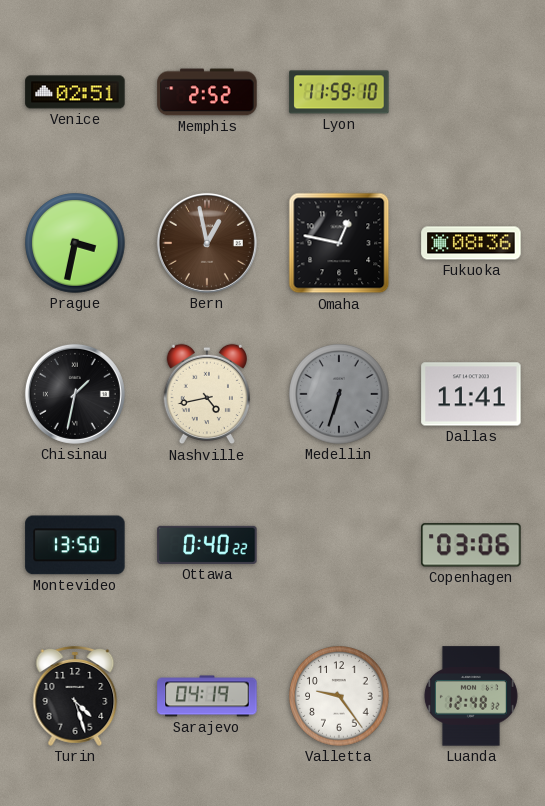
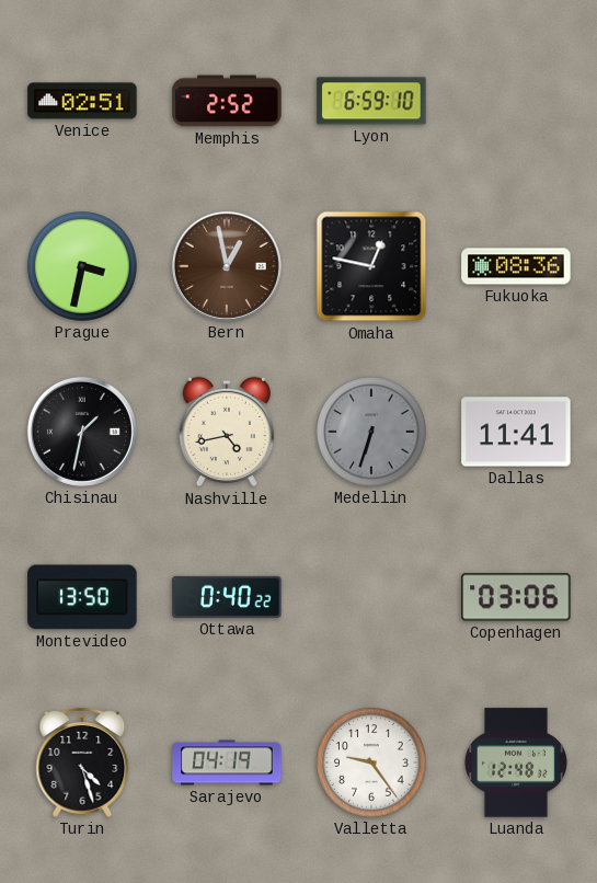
Lyon: 11:59 -> 6:59
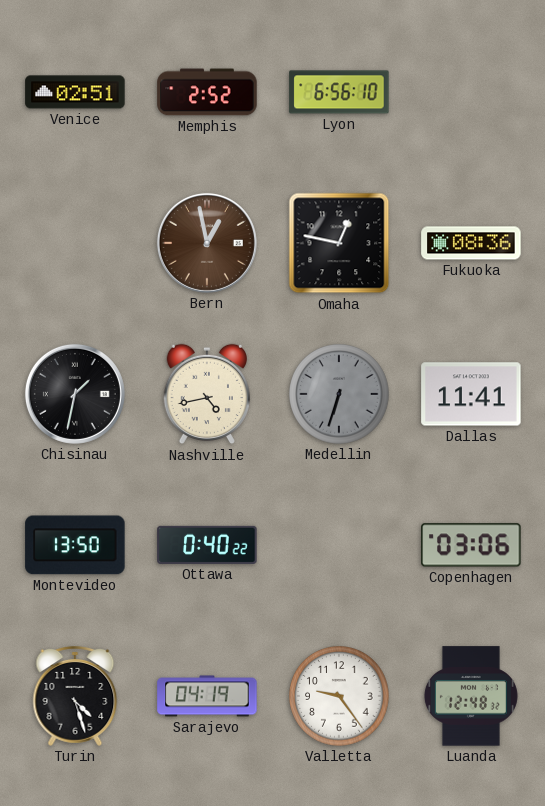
Lyon: 6:59 -> 6:56
Prague: 3:32 -> none
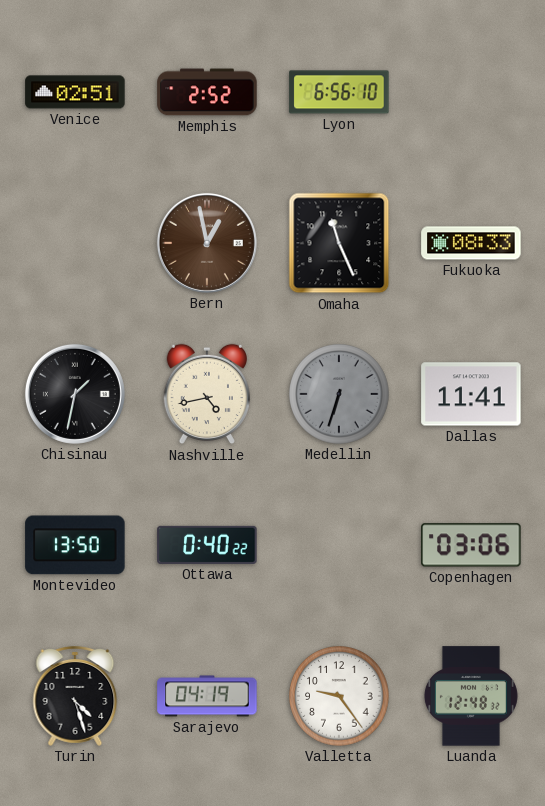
Omaha: 12:47 -> 11:26
Fukuoka: 08:36 -> 08:33
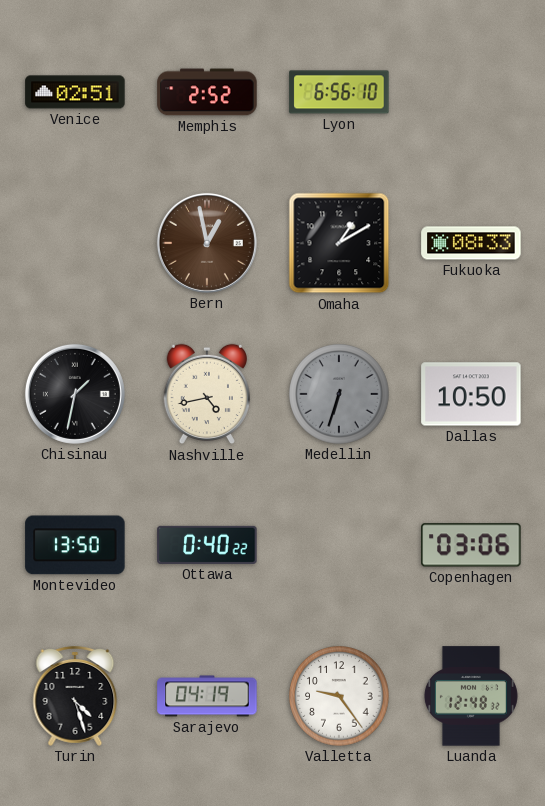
Omaha: 11:26 -> 1:10
Dallas: 11:41 -> 10:50
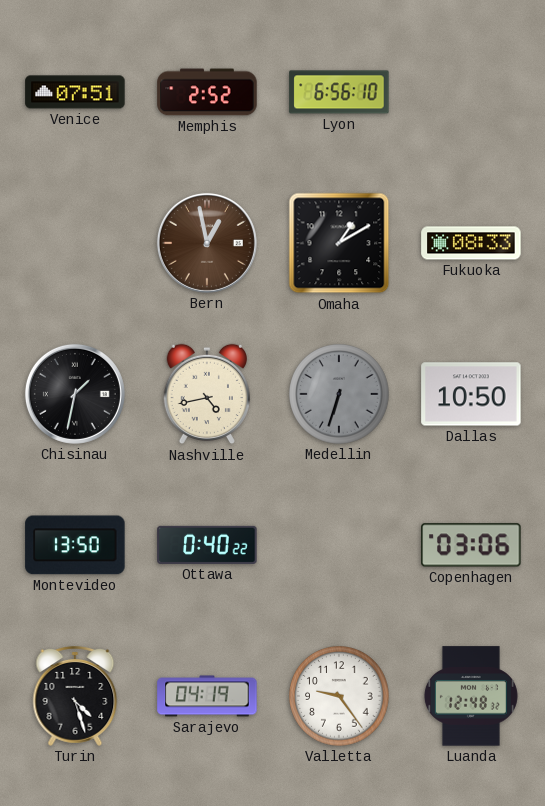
Venice: 02:51 -> 07:51
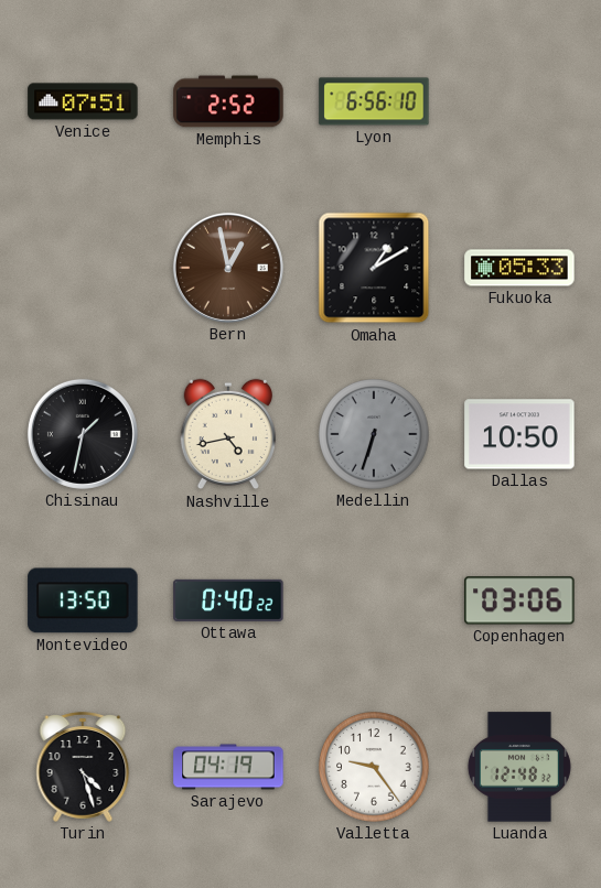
Fukuoka: 08:33 -> 05:33
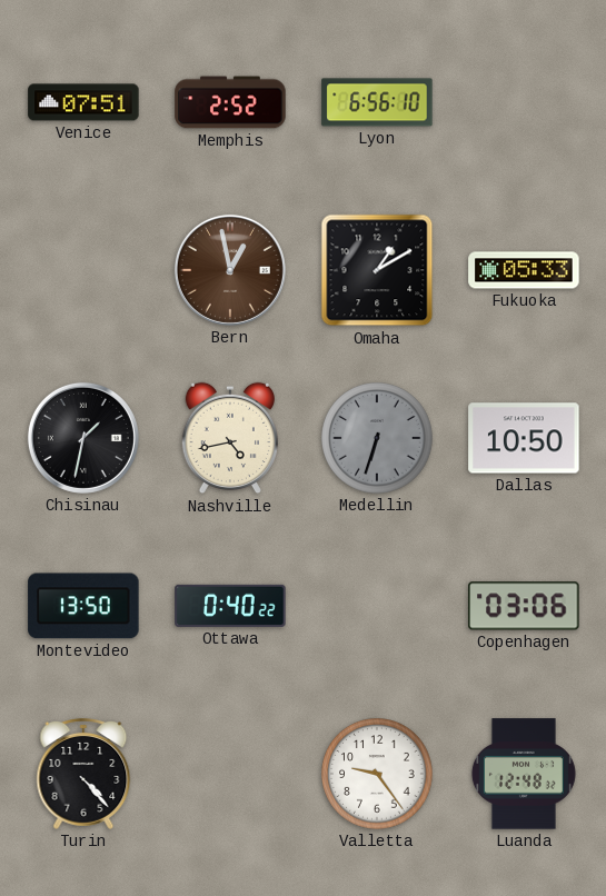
Turin: 4:27 -> 4:23
Sarajevo: 04:19 -> none
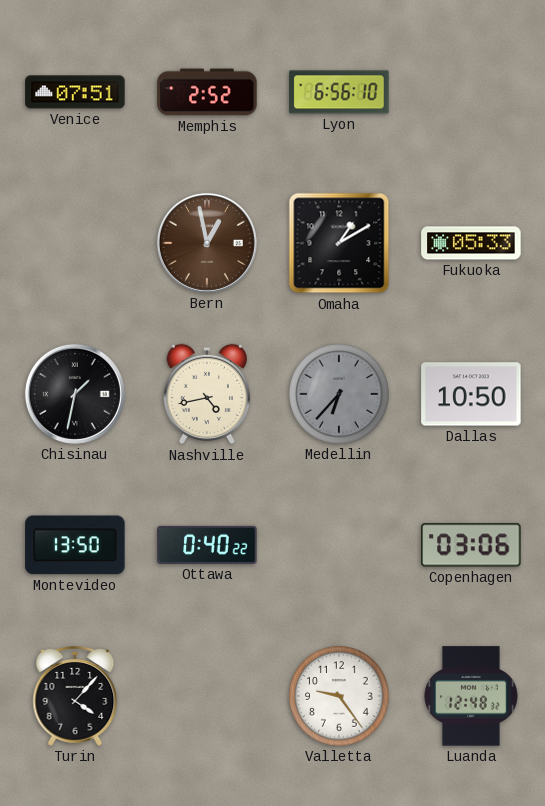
Medellin: 6:33 -> 6:37
Turin: 4:23 -> 4:07
